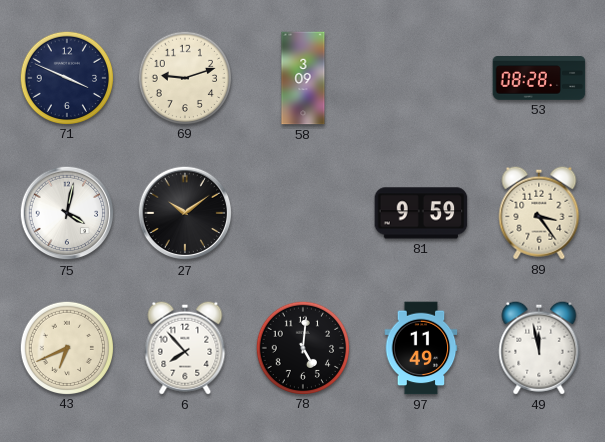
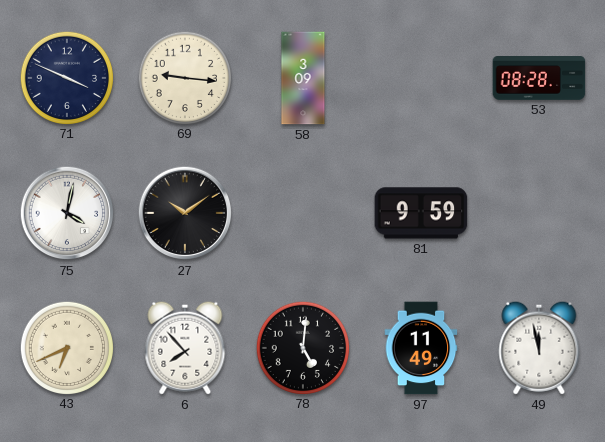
69: 9:12 -> 9:16
89: 3:24 -> none
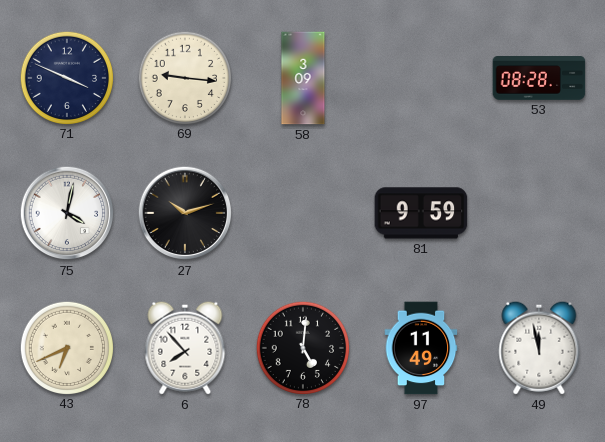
27: 10:09 -> 10:12
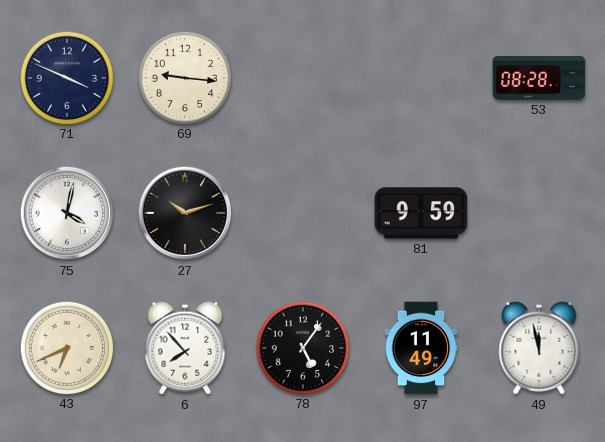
58: 3:09 -> none
78: 5:01 -> 5:06
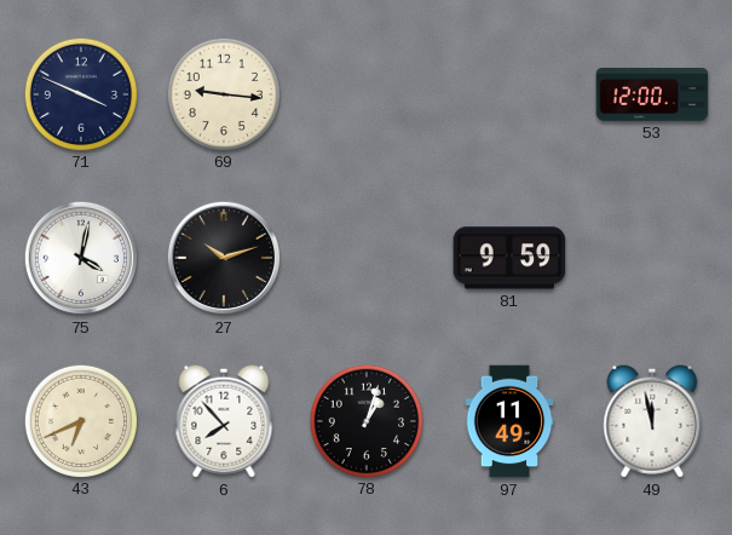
53: 08:28 -> 12:00
78: 5:06 -> 1:03
